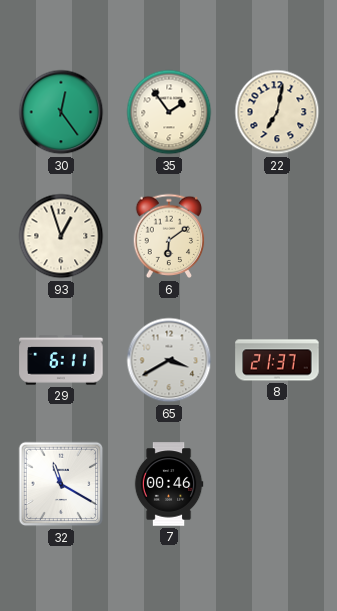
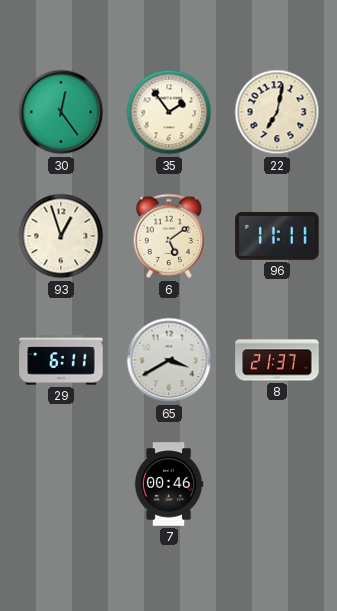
6: 6:09 -> 5:09
96: none -> 11:11
32: 11:20 -> none
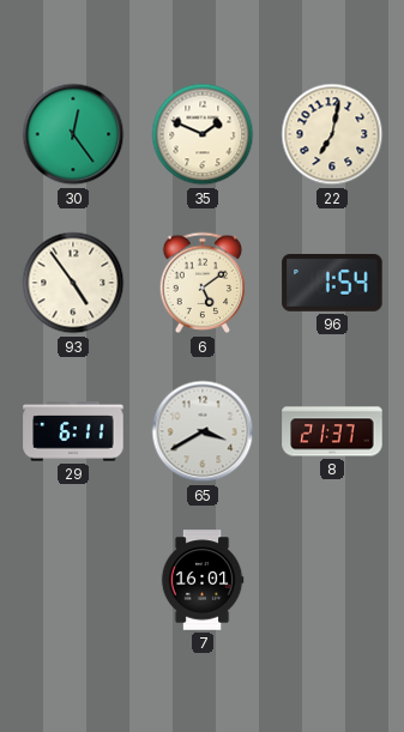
35: 1:54 -> 1:49
93: 12:57 -> 4:54
96: 11:11 -> 1:54
7: 00:46 -> 16:01
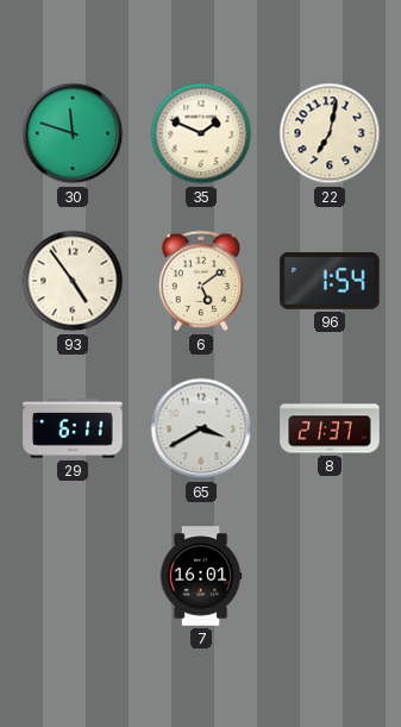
30: 12:24 -> 11:48
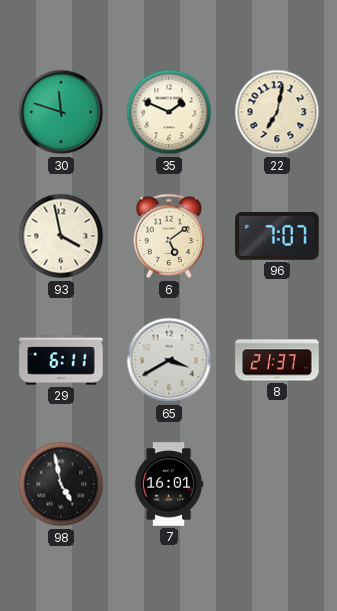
93: 4:54 -> 3:58
96: 1:54 -> 7:07
98: none -> 4:58
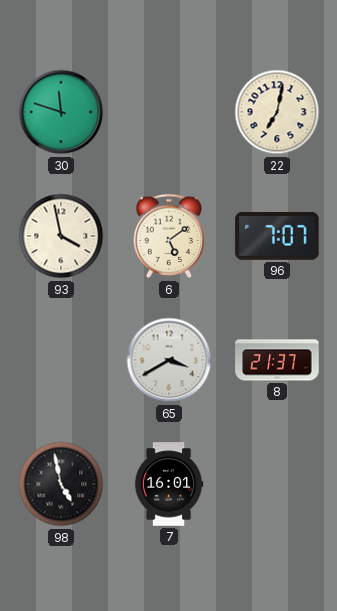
35: 1:49 -> none
29: 6:11 -> none
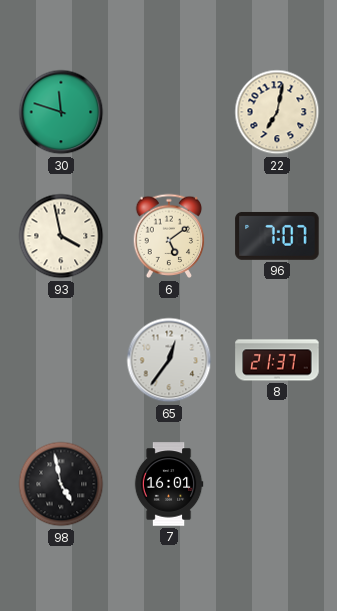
65: 3:40 -> 12:36
